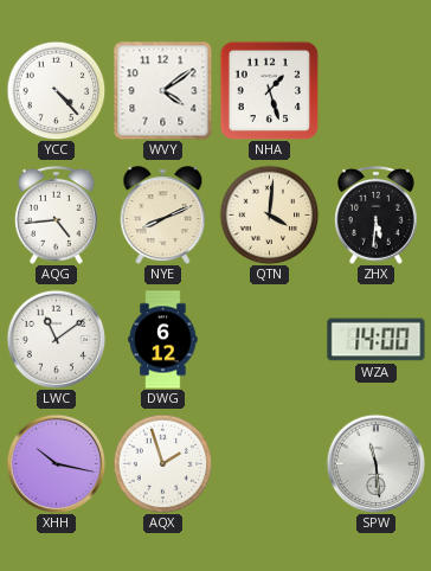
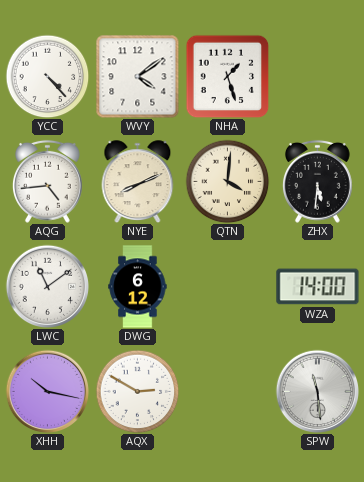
AQX: 1:57 -> 2:50
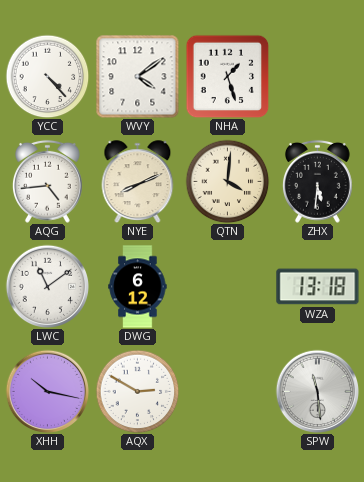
WZA: 14:00 -> 13:18
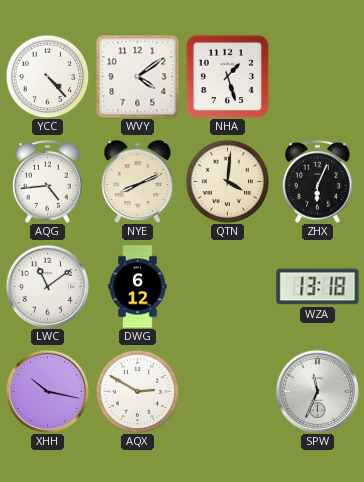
ZHX: 5:31 -> 6:04
SPW: 11:29 -> 11:34
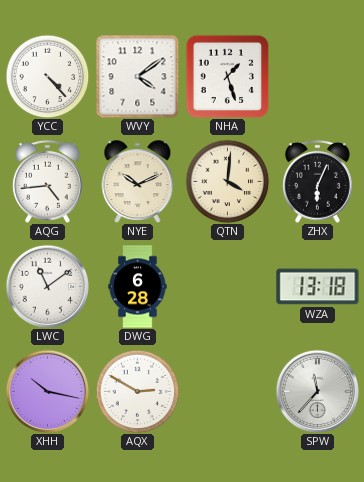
NYE: 8:11 -> 10:11
DWG: 6:12 -> 6:28
SPW: 11:34 -> 11:37
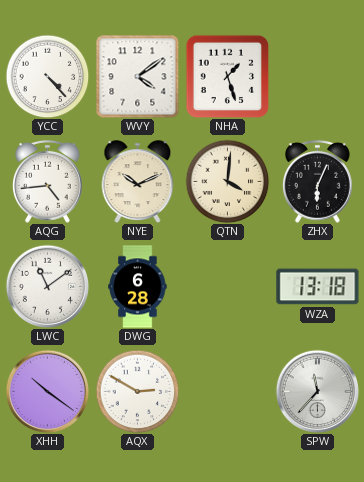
XHH: 10:17 -> 10:21
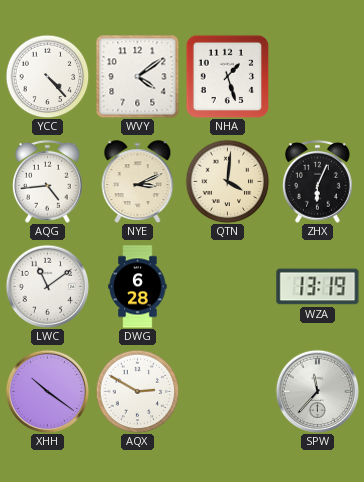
NYE: 10:11 -> 3:11
WZA: 13:18 -> 13:19
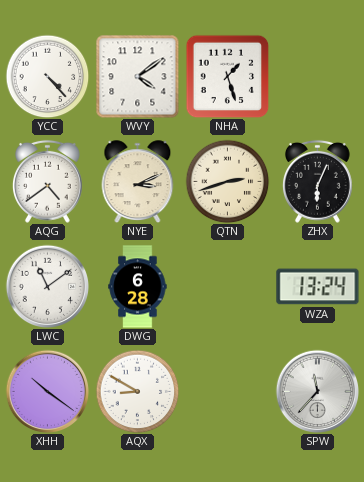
AQG: 4:44 -> 4:39
QTN: 4:01 -> 2:42
WZA: 13:19 -> 13:24
AQX: 2:50 -> 8:50
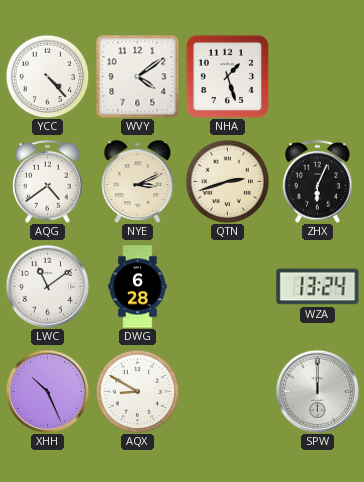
XHH: 10:21 -> 10:26
SPW: 11:37 -> 12:00
